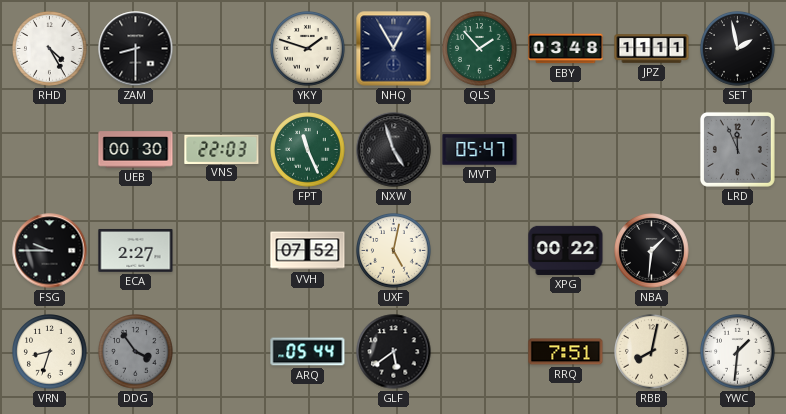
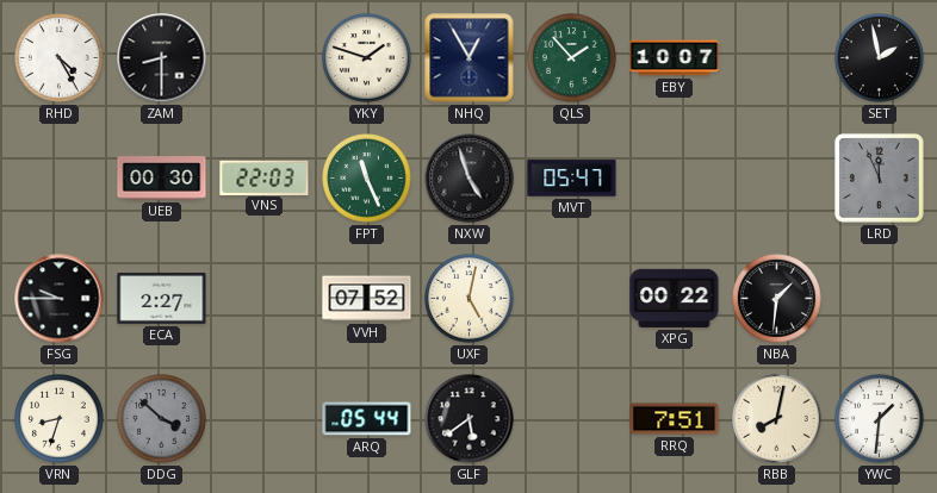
EBY: 03:48 -> 10:07
JPZ: 11:11 -> none
DDG: 3:54 -> 3:52
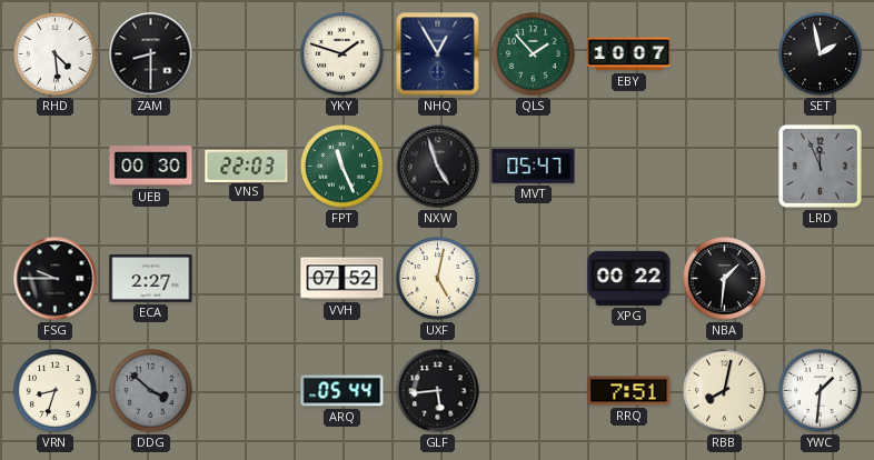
RHD: 4:25 -> 4:29
GLF: 5:39 -> 5:44
